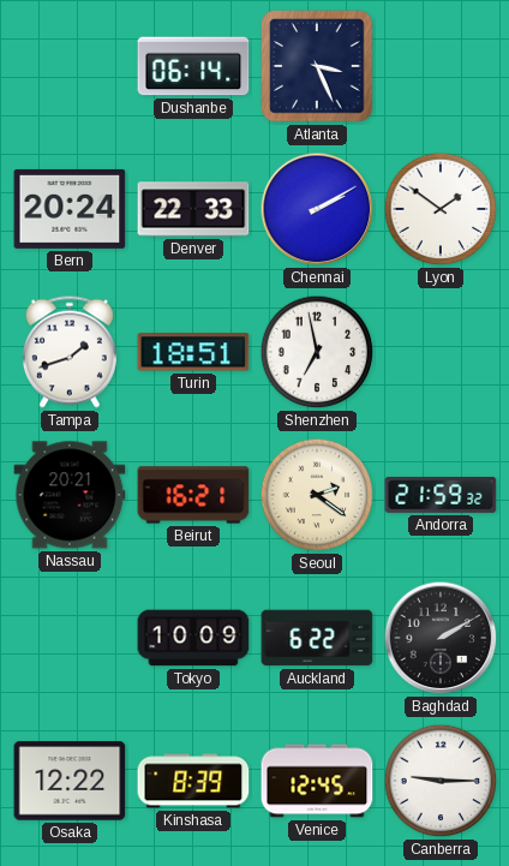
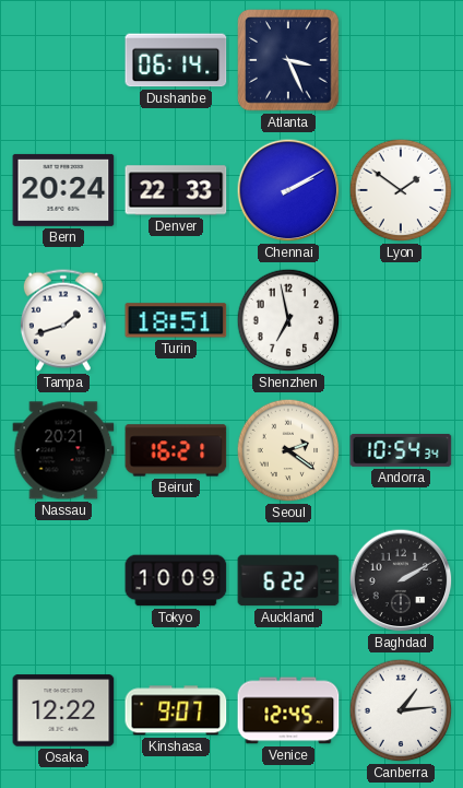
Andorra: 21:59 -> 10:54
Kinshasa: 8:39 -> 9:07
Canberra: 9:15 -> 1:14
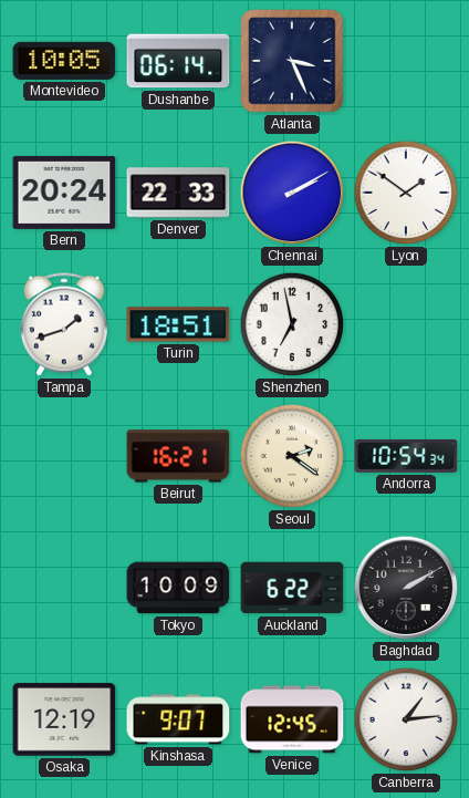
Montevideo: none -> 10:05
Nassau: 20:21 -> none
Osaka: 12:22 -> 12:19
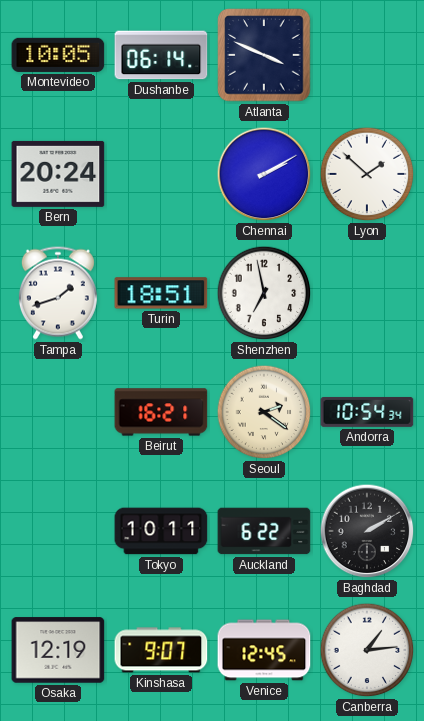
Atlanta: 3:26 -> 3:49
Denver: 22:33 -> none
Lyon: 1:51 -> 1:52
Tokyo: 10:09 -> 10:11
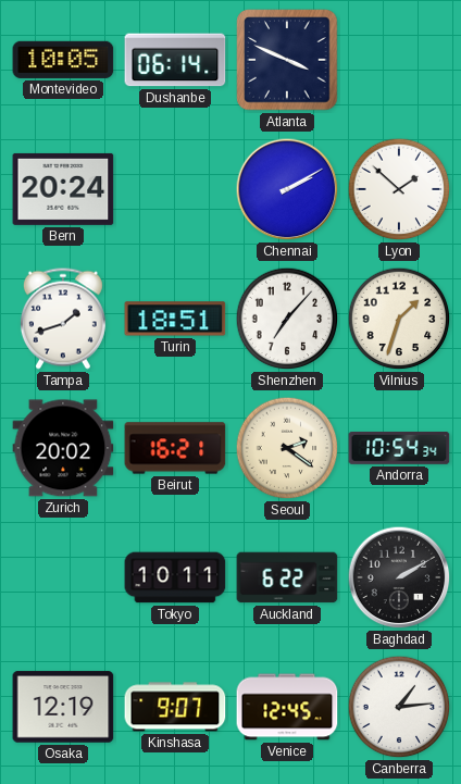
Shenzhen: 6:58 -> 7:07
Vilnius: none -> 1:33
Zurich: none -> 20:02
